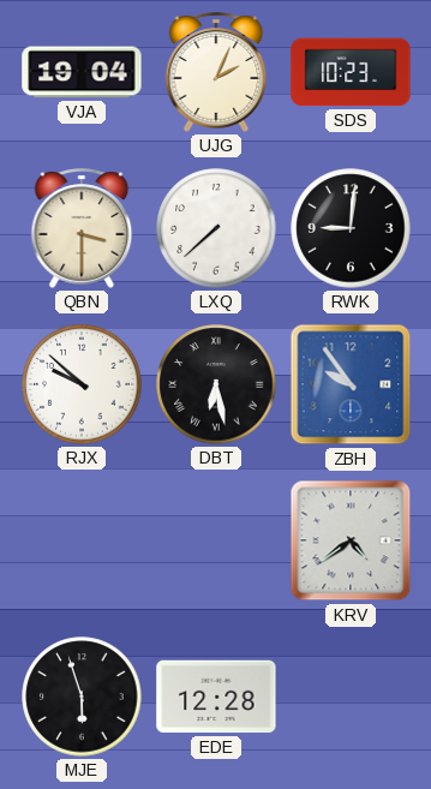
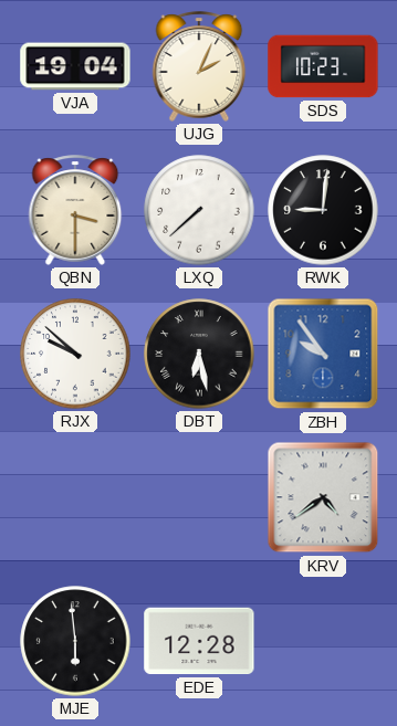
MJE: 5:57 -> 5:59
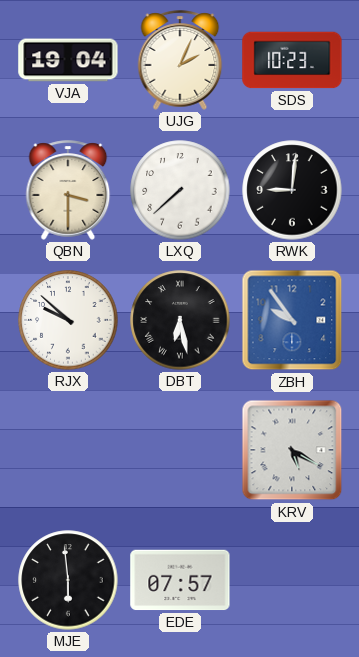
KRV: 4:39 -> 5:20
EDE: 12:28 -> 07:57
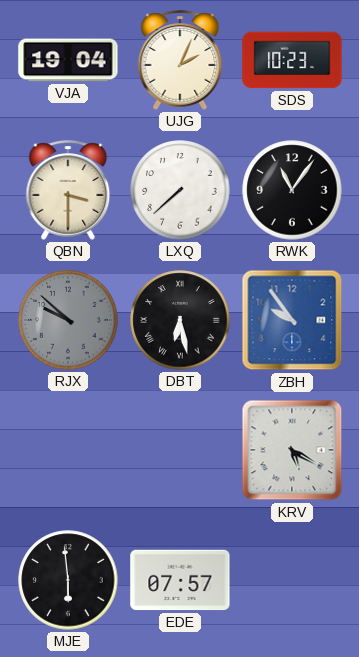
RWK: 9:01 -> 11:06
RJX dial: white -> grey
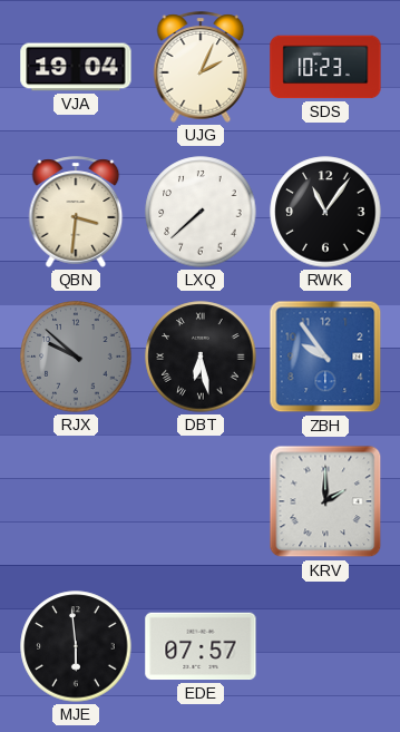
QBN: 3:30 -> 3:31
KRV: 5:20 -> 2:00
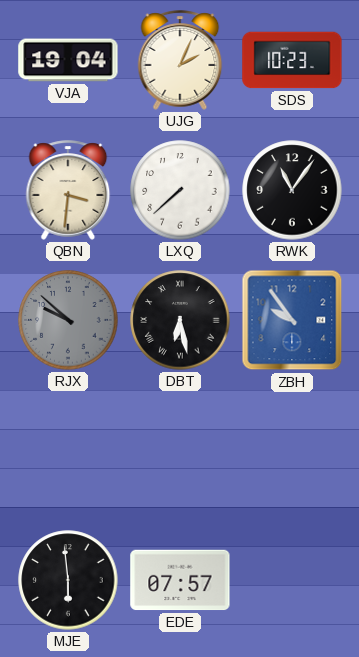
KRV: 2:00 -> none
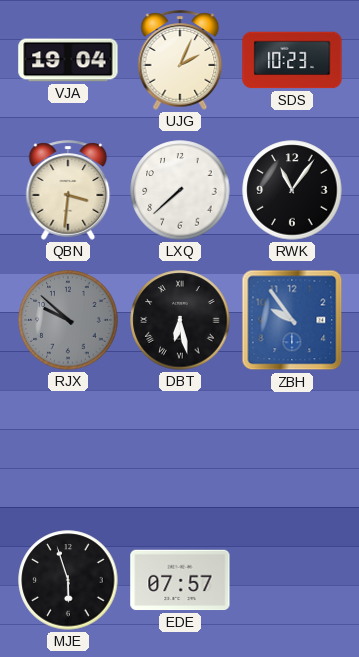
MJE: 5:59 -> 5:57
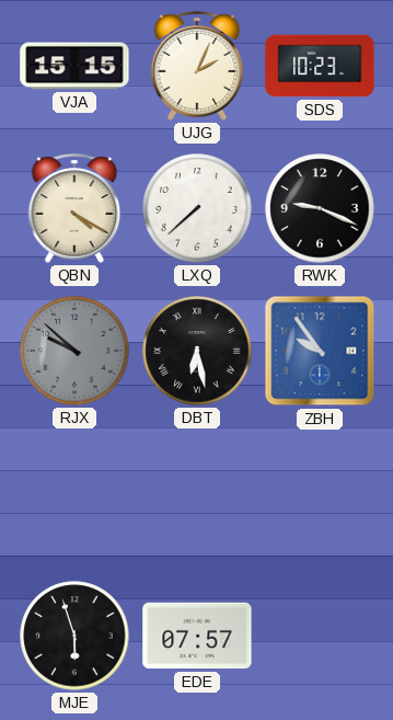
VJA: 19:04 -> 15:15
QBN: 3:31 -> 4:20
RWK: 11:06 -> 9:19
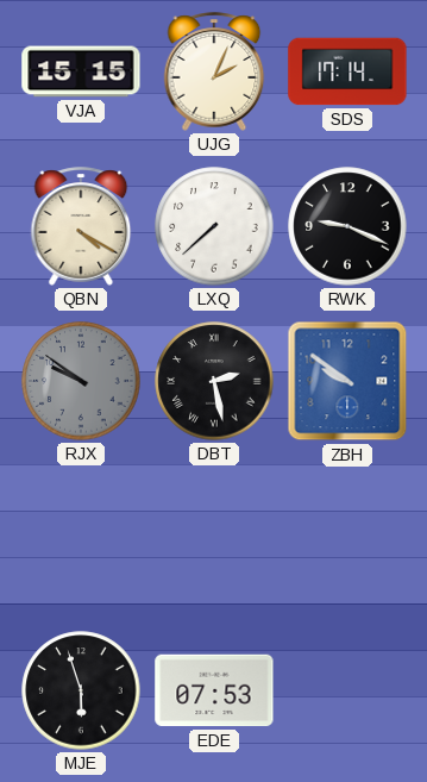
SDS: 10:23 -> 17:14
RJX: 9:52 -> 9:51
DBT: 6:28 -> 2:28
ZBH: 9:54 -> 9:51
EDE: 07:57 -> 07:53
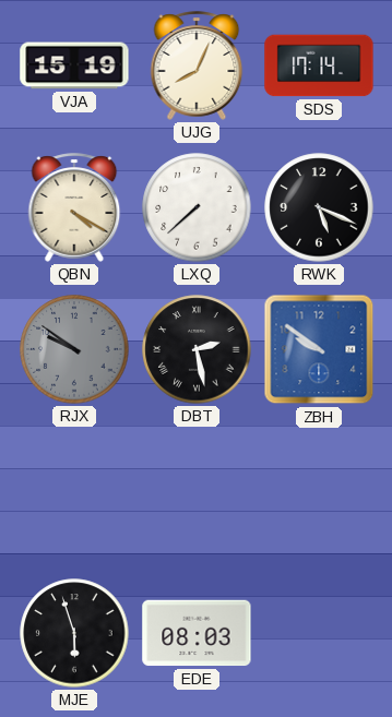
VJA: 15:15 -> 15:19
UJG: 2:04 -> 8:04
RWK: 9:19 -> 5:19
EDE: 07:53 -> 08:03
